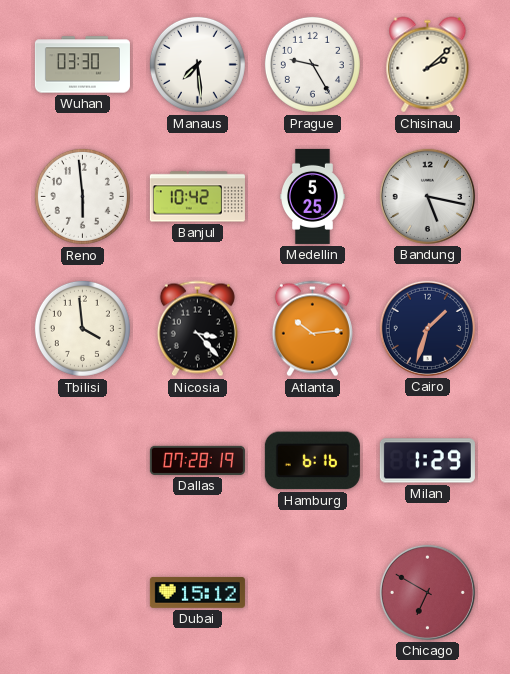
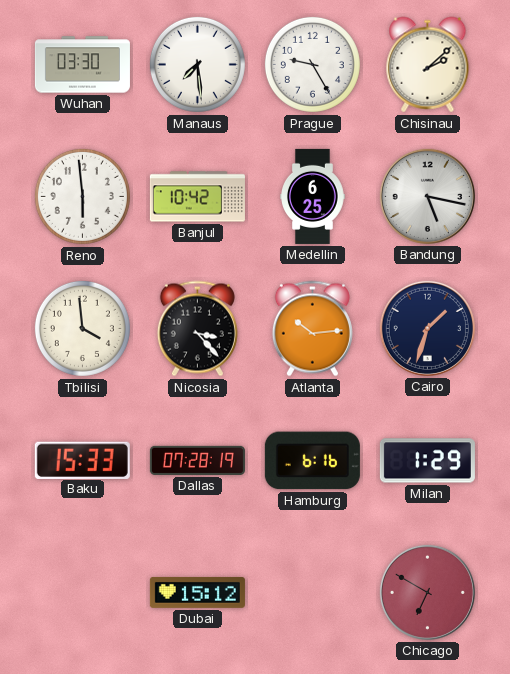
Medellin: 5:25 -> 6:25
Baku: none -> 15:33
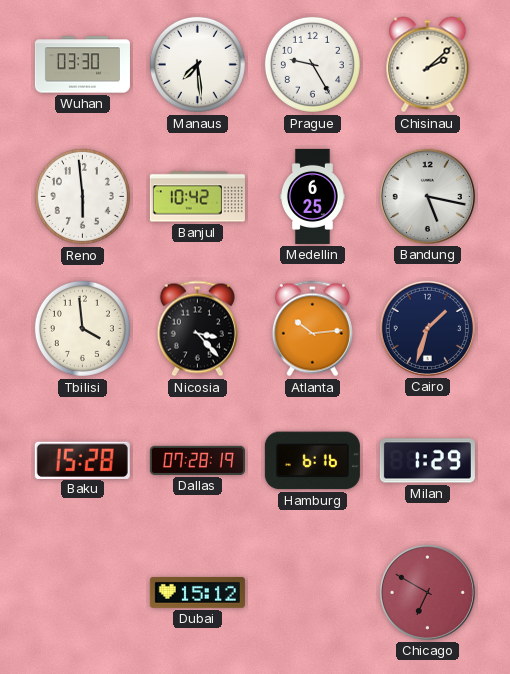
Baku: 15:33 -> 15:28
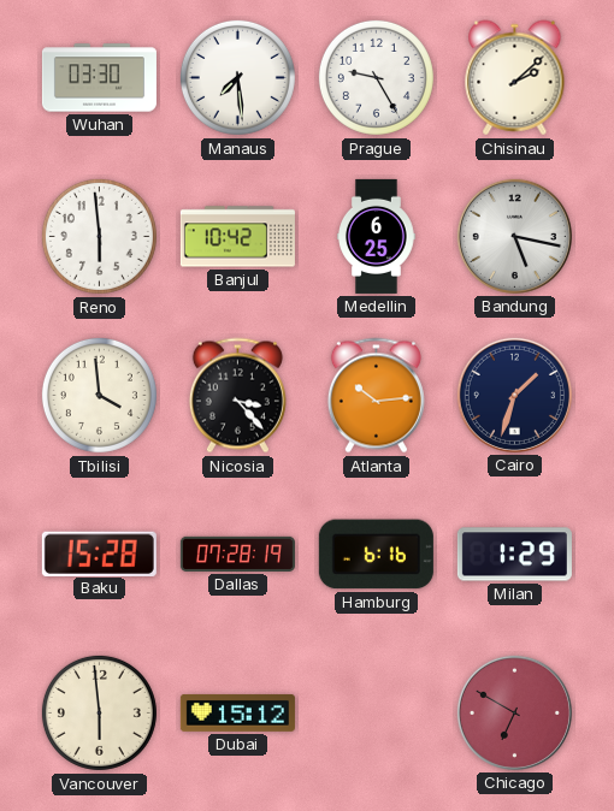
Vancouver: none -> 5:59
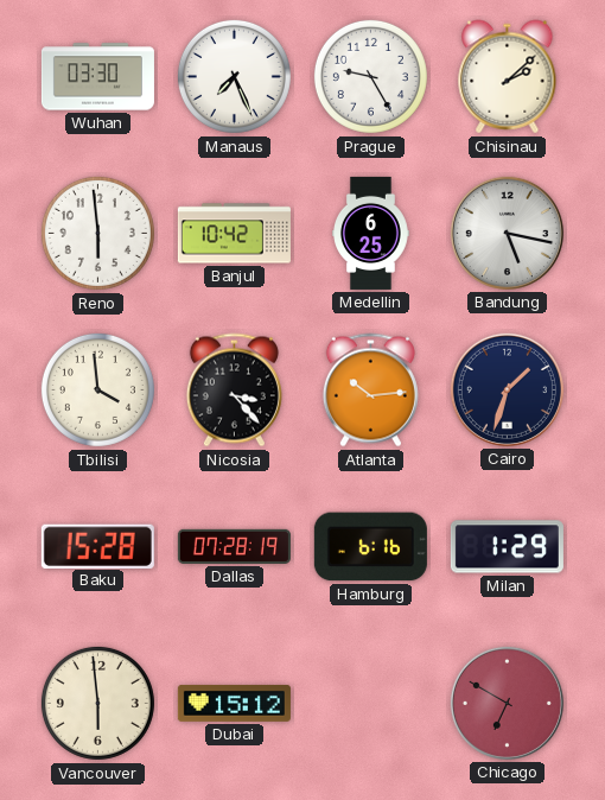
Manaus: 7:29 -> 7:26
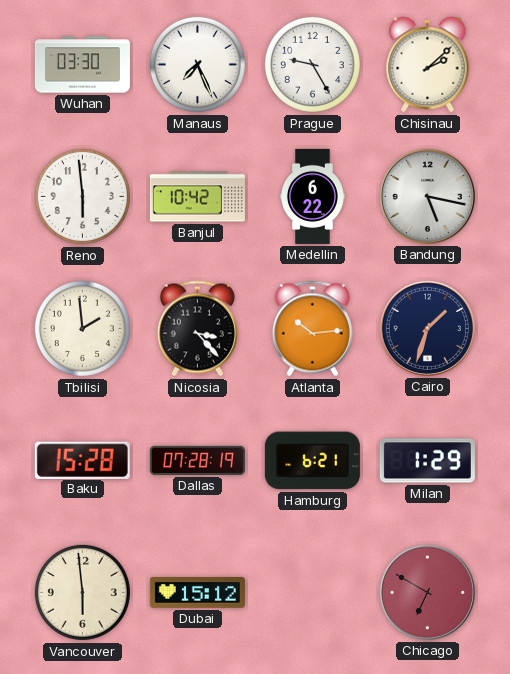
Medellin: 6:25 -> 6:22
Tbilisi: 3:59 -> 1:59
Hamburg: 6:16 -> 6:21
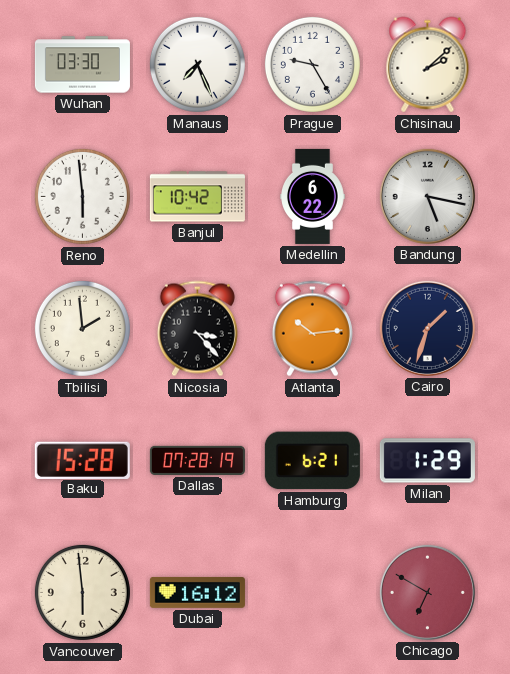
Dubai: 15:12 -> 16:12
